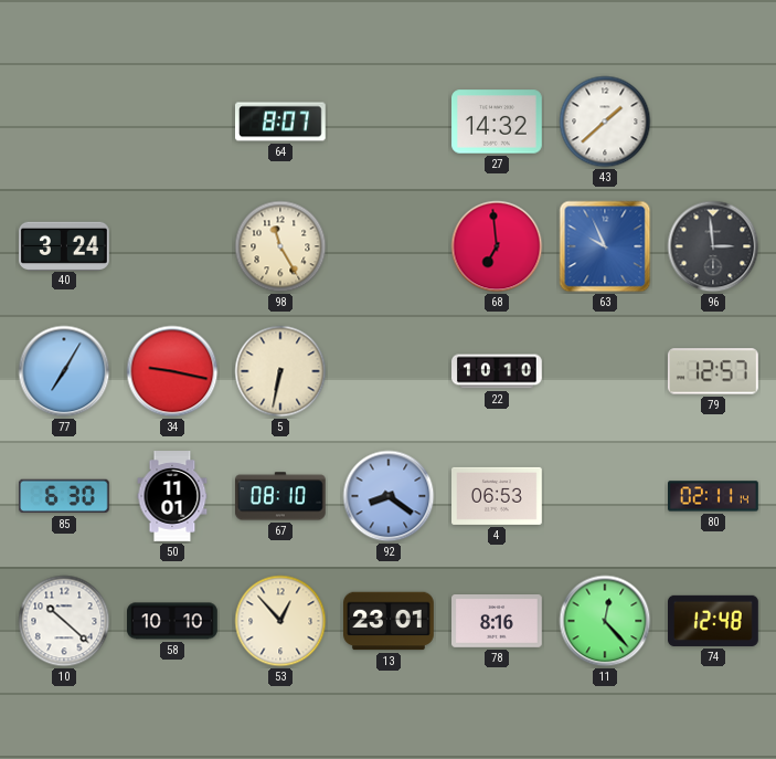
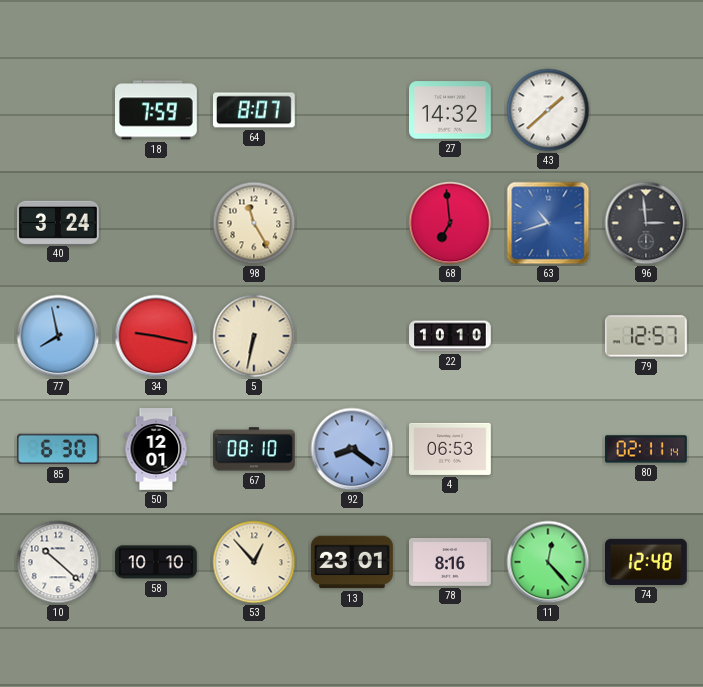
18: none -> 7:59
63: 9:56 -> 10:42
77: 7:05 -> 7:58
50: 11:01 -> 12:01
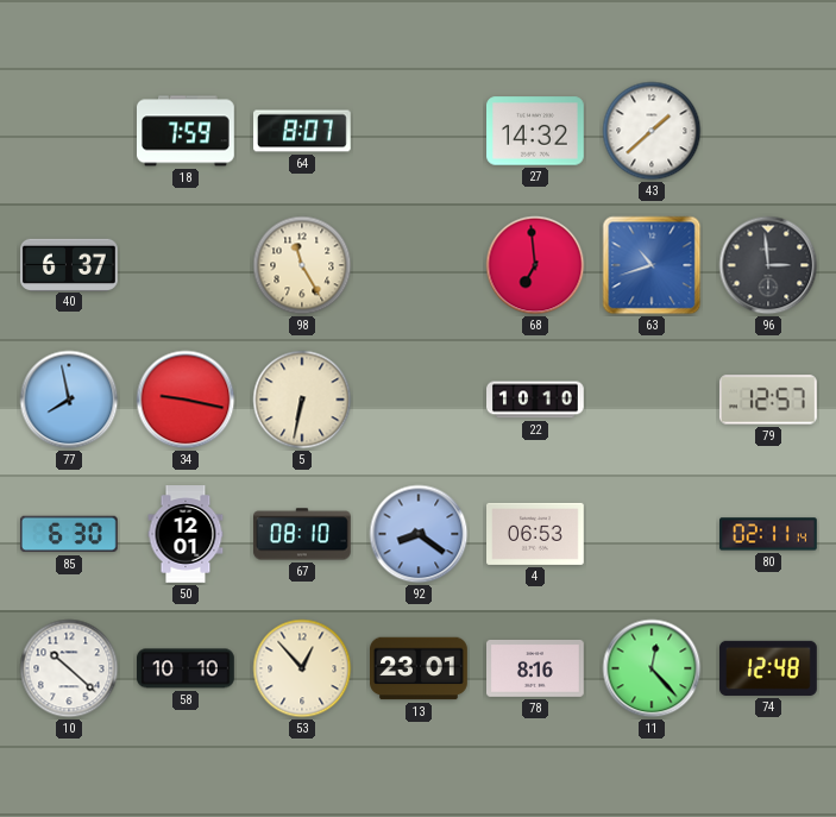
40: 3:24 -> 6:37
